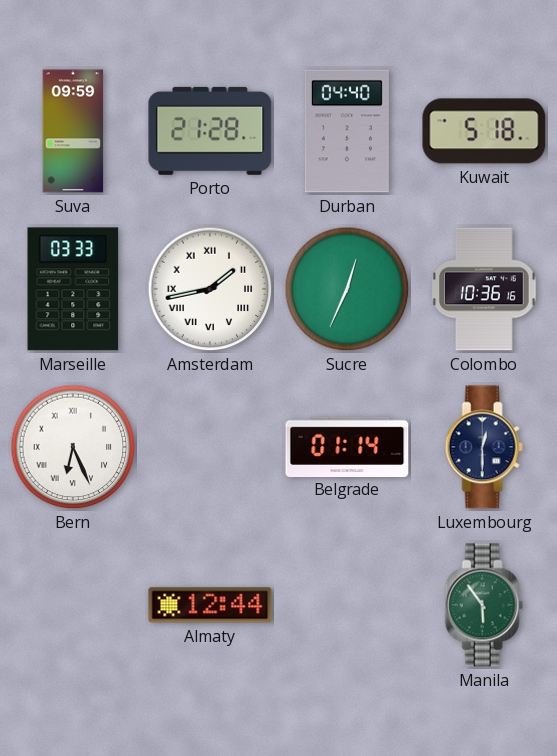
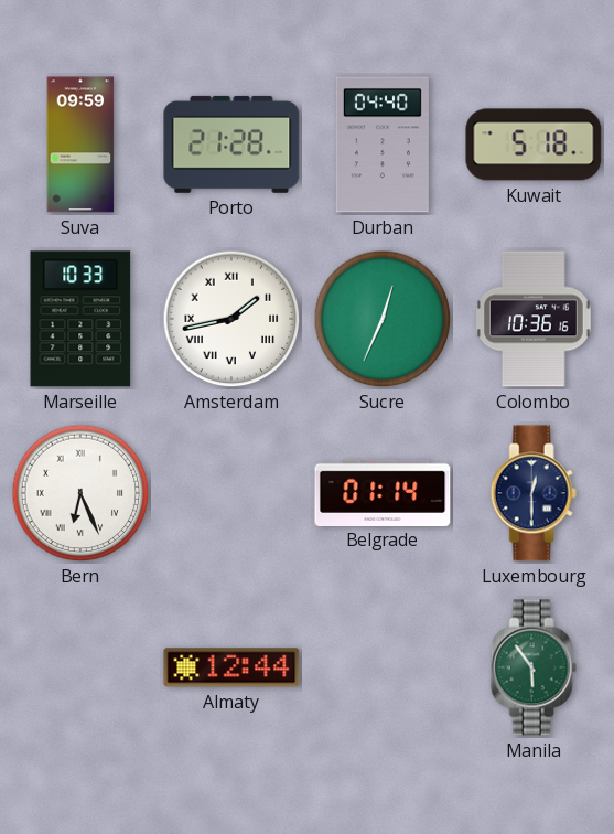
Marseille: 03:33 -> 10:33
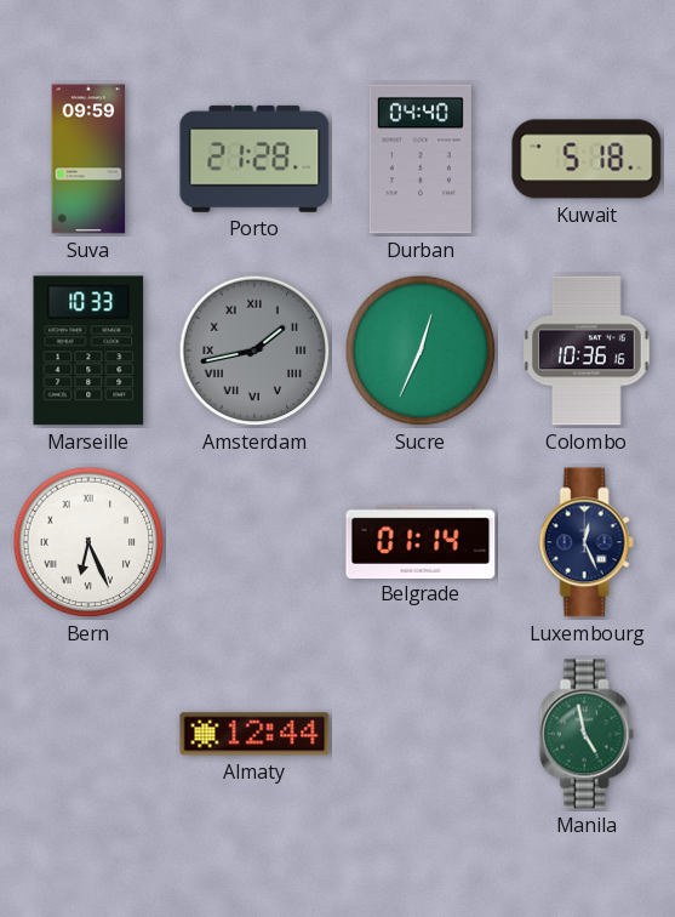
Amsterdam dial: white -> grey
Luxembourg: 12:30 -> 12:26
Manila: 5:54 -> 4:58
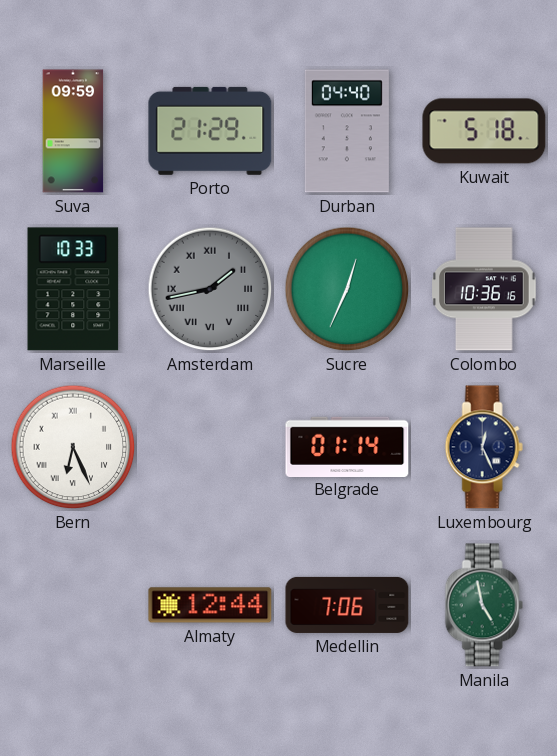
Porto: 21:28 -> 21:29
Medellin: none -> 7:06
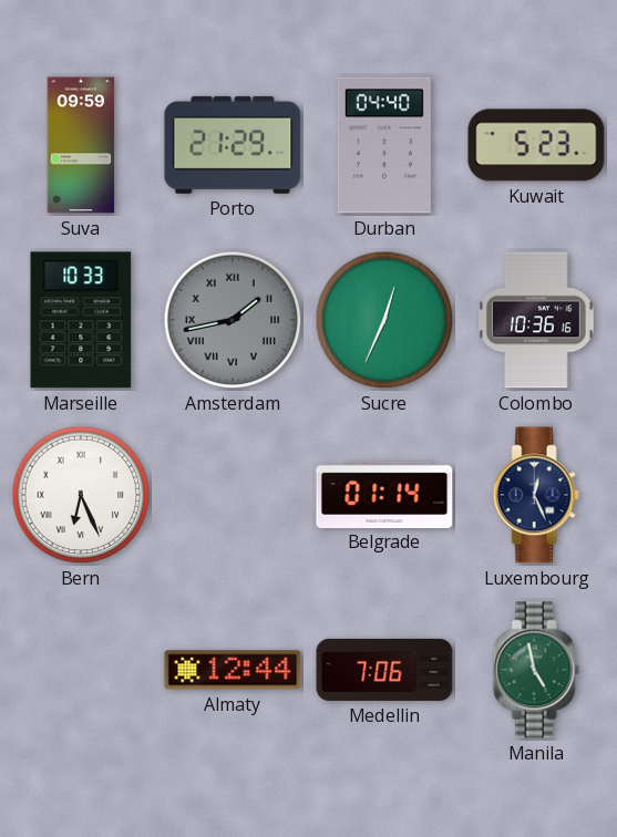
Kuwait: 5:18 -> 5:23
